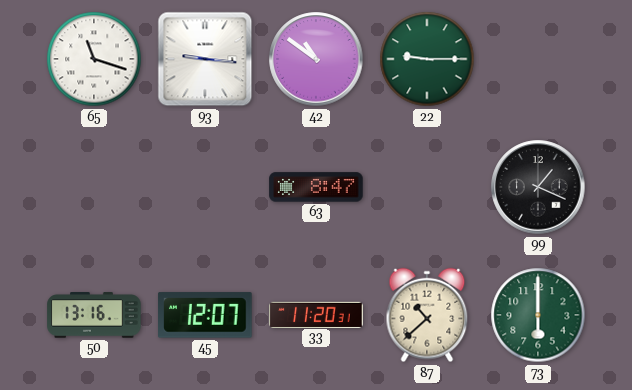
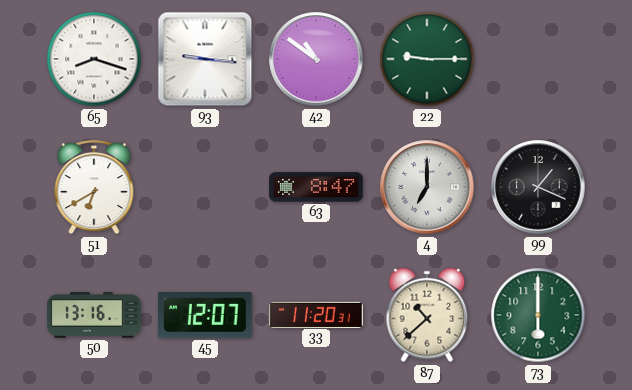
65: 11:18 -> 8:18
51: none -> 6:40
4: none -> 7:00
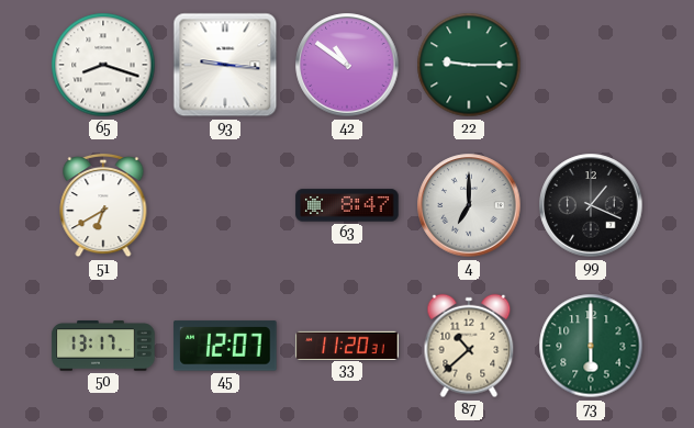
50: 13:16 -> 13:17
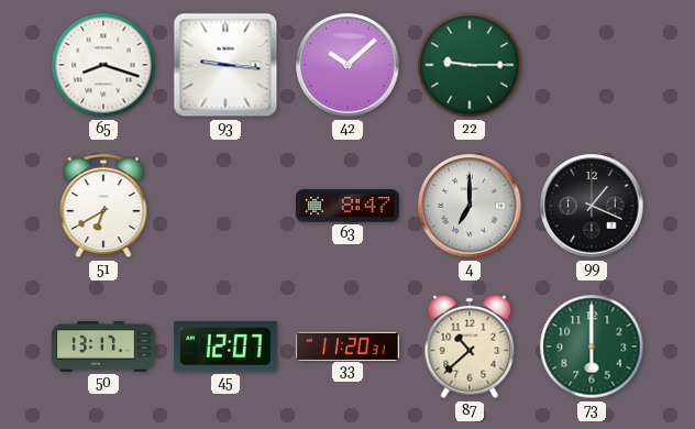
42: 10:51 -> 10:08
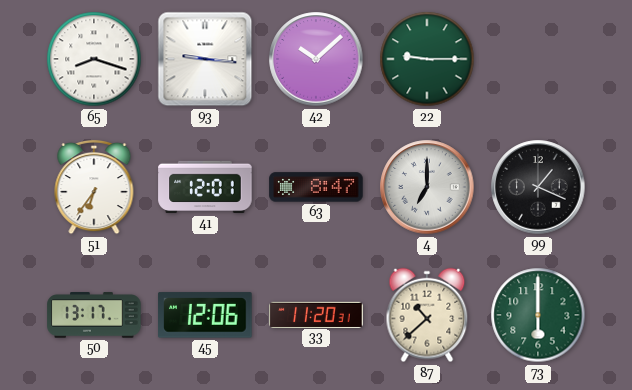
51: 6:40 -> 6:36
41: none -> 12:01
45: 12:07 -> 12:06
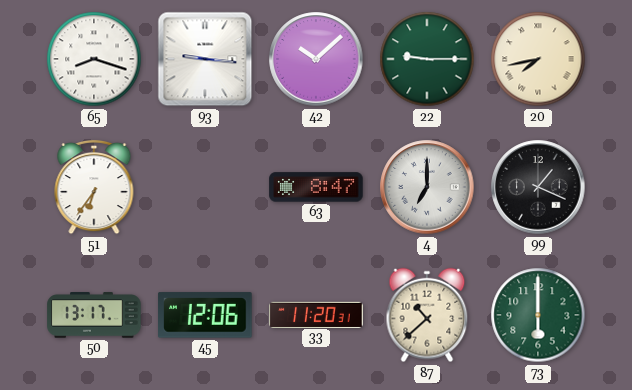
20: none -> 7:43
41: 12:01 -> none
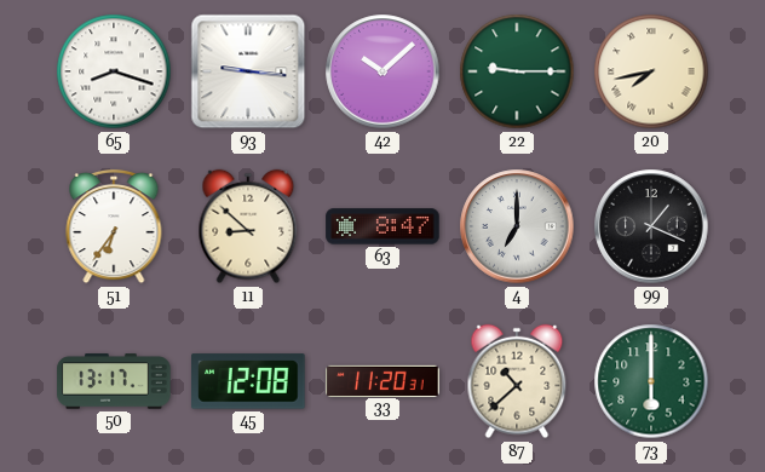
11: none -> 8:52
45: 12:06 -> 12:08
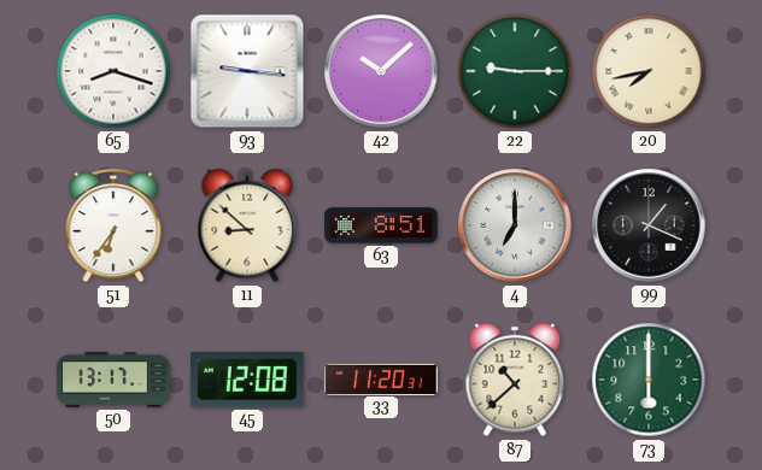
63: 8:47 -> 8:51
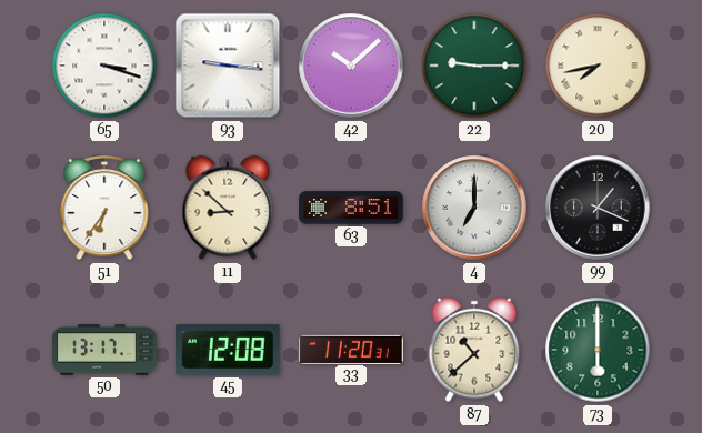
65: 8:18 -> 3:18
